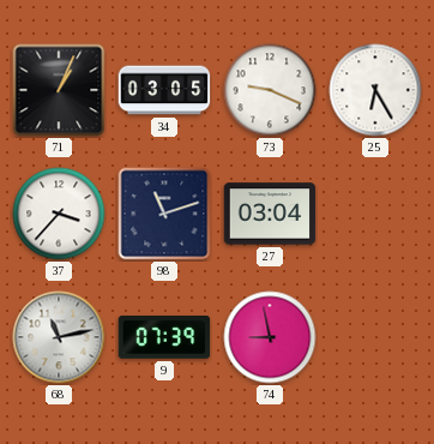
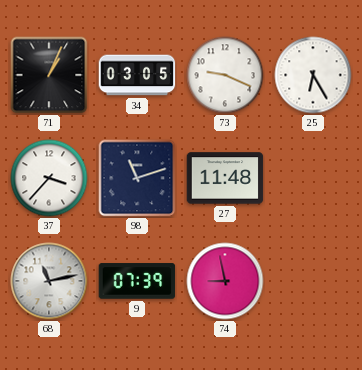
27: 03:04 -> 11:48
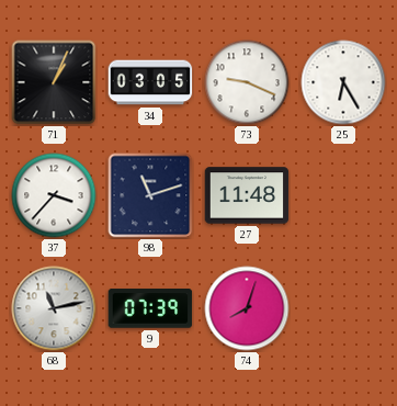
74: 8:58 -> 8:03
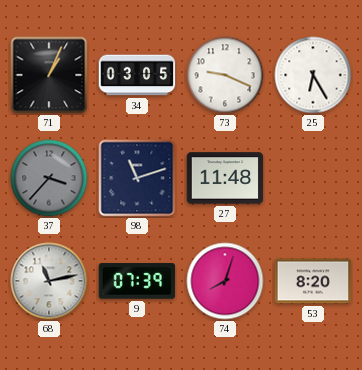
37 dial: white -> grey
53: none -> 8:20
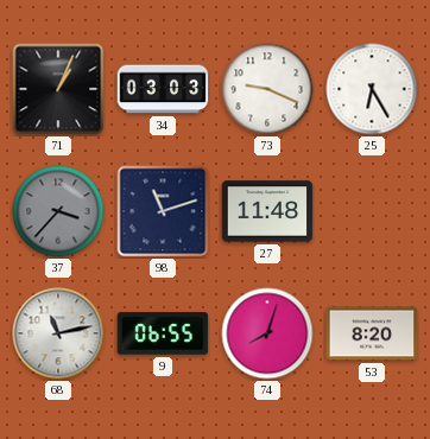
34: 03:05 -> 03:03
9: 07:39 -> 06:55
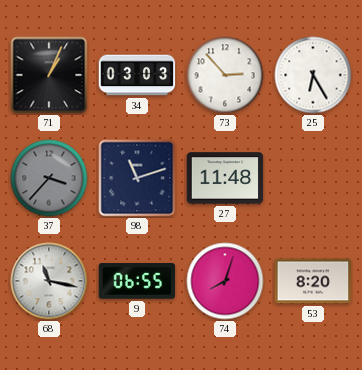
73: 9:19 -> 2:53
68: 11:13 -> 11:17
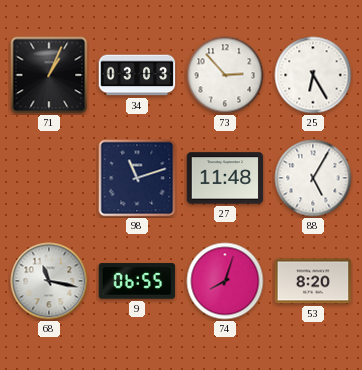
37: 3:37 -> none
88: none -> 5:05
